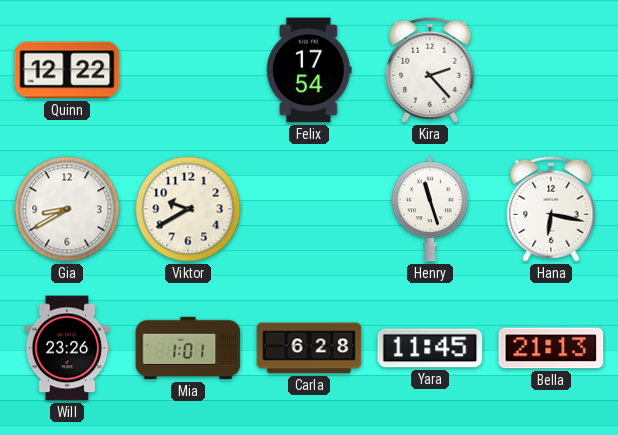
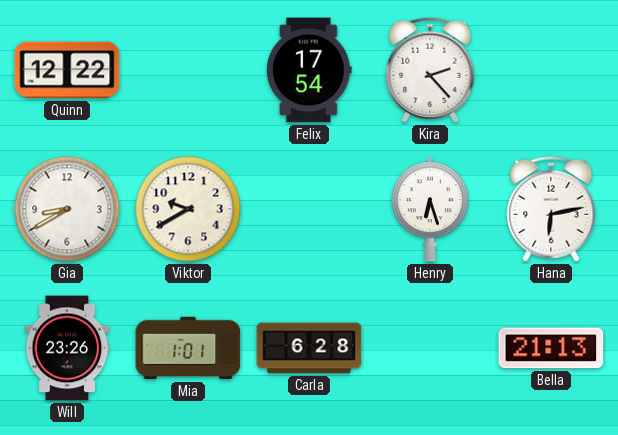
Henry: 11:27 -> 6:27
Hana: 6:17 -> 6:13
Yara: 11:45 -> none
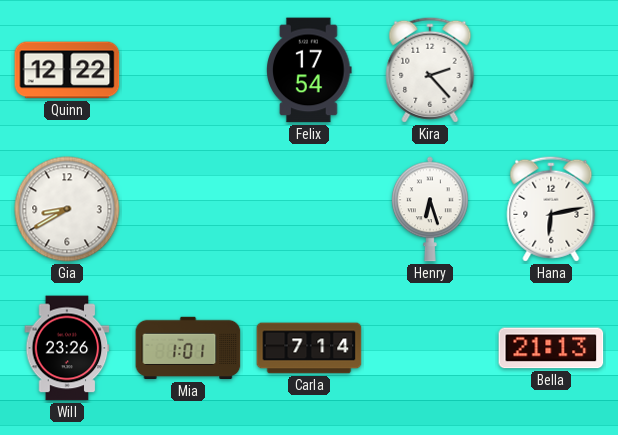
Viktor: 9:40 -> none
Carla: 6:28 -> 7:14
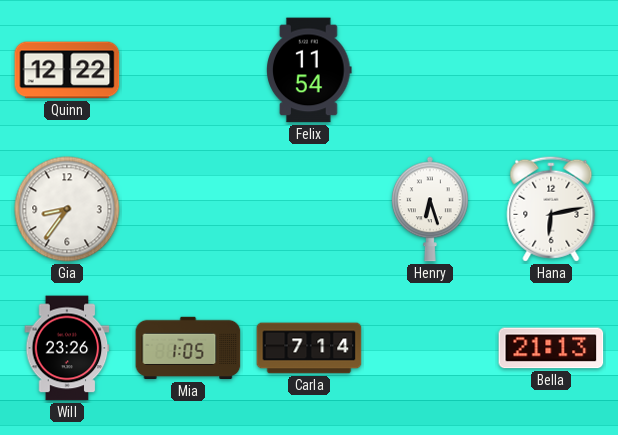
Felix: 17:54 -> 11:54
Kira: 2:23 -> none
Gia: 8:40 -> 8:36
Mia: 1:01 -> 1:05
